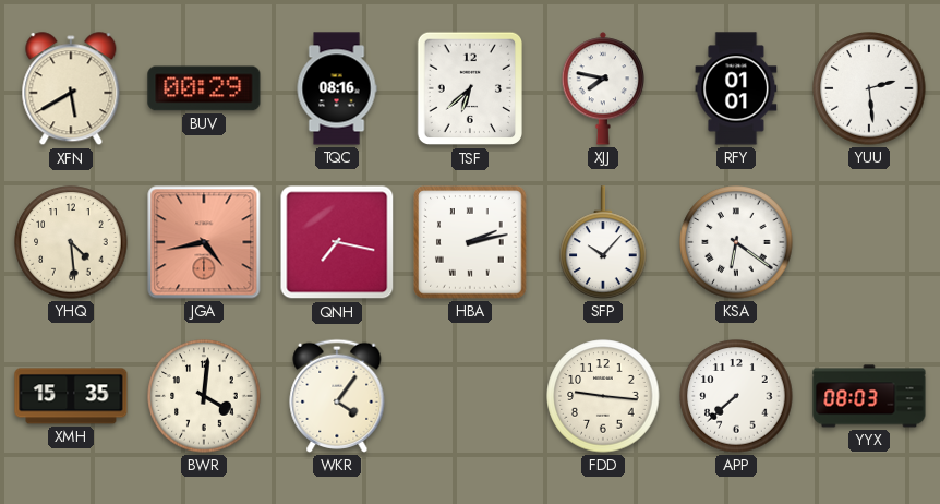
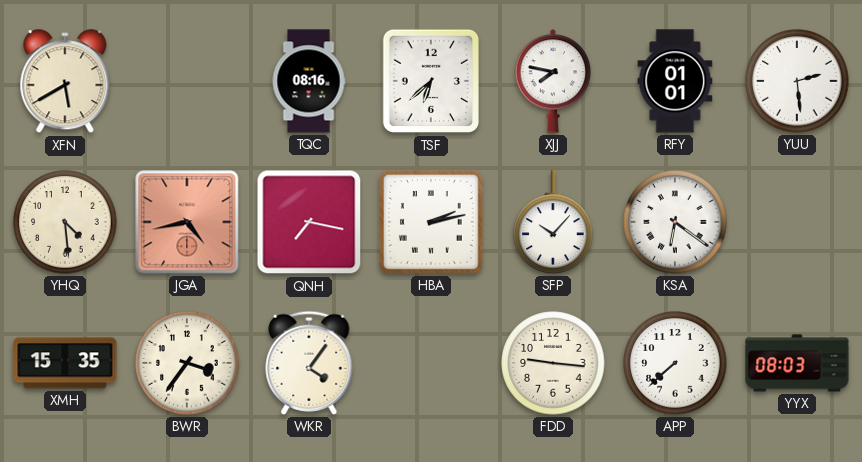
BUV: 00:29 -> none
BWR: 4:01 -> 3:36
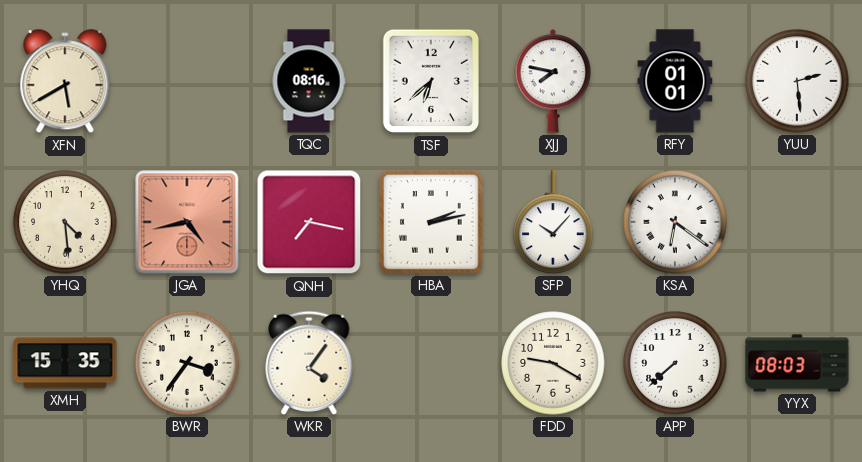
FDD: 9:16 -> 9:20
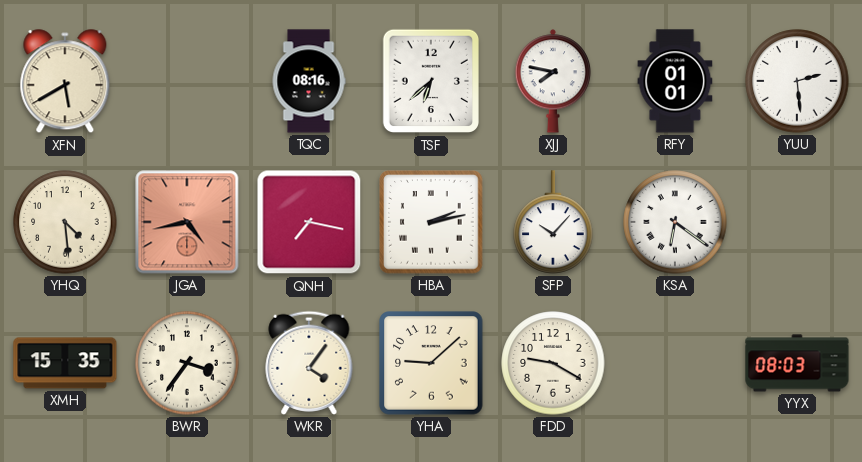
YHA: none -> 9:08
APP: 7:38 -> none
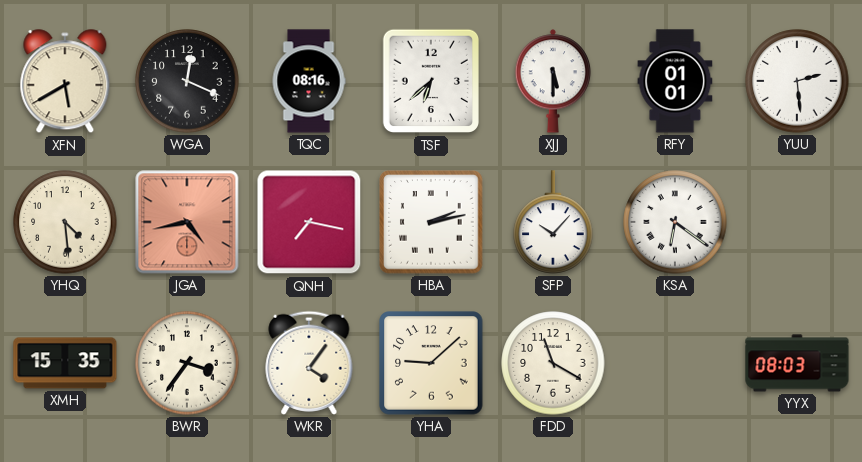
WGA: none -> 12:19
XJJ: 7:47 -> 5:30
FDD: 9:20 -> 11:20
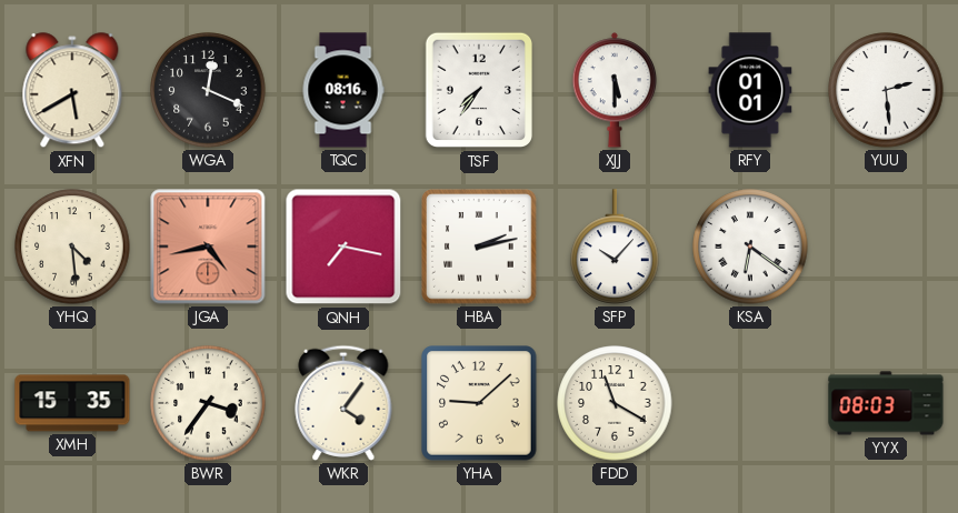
TSF: 6:38 -> 7:36
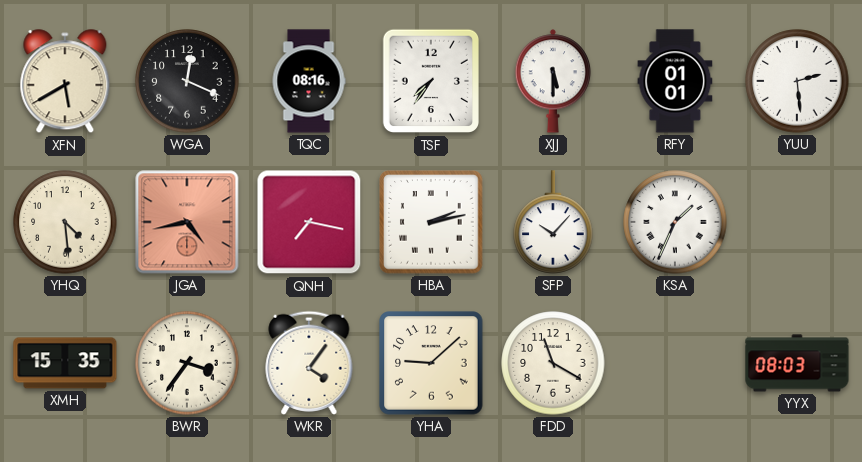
KSA: 6:21 -> 1:34
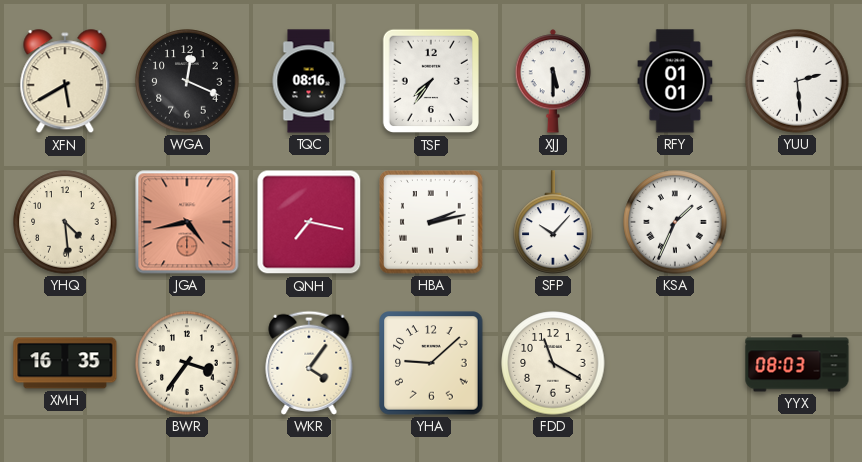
XMH: 15:35 -> 16:35
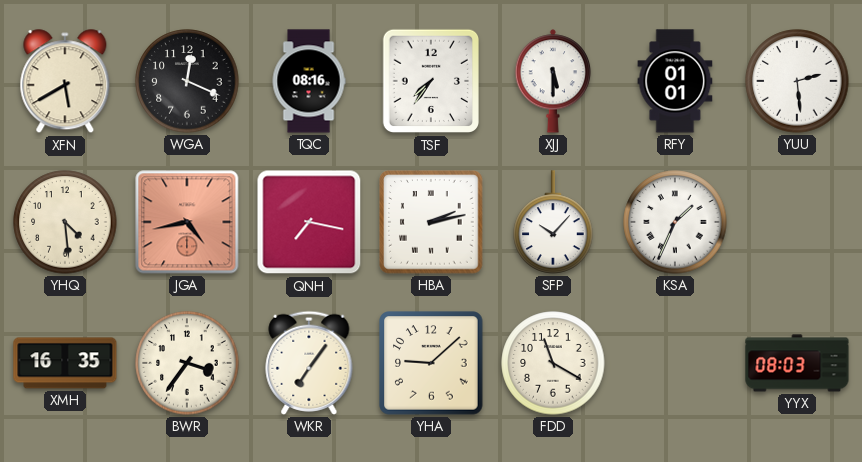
WKR: 4:06 -> 7:06
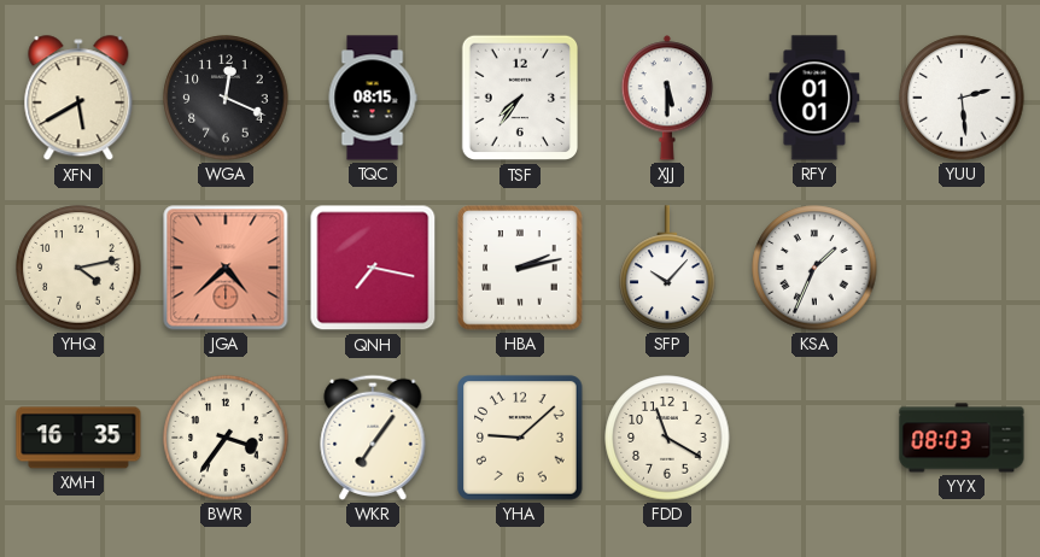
TQC: 08:16 -> 08:15
YHQ: 4:29 -> 4:13
JGA: 4:43 -> 4:38
